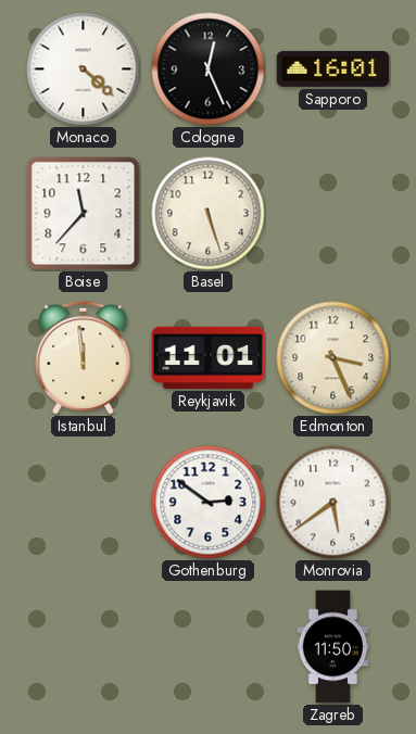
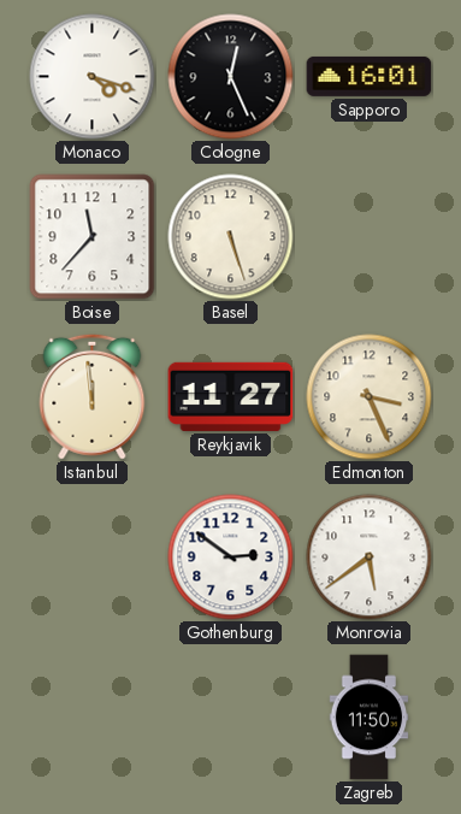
Monaco: 4:22 -> 4:18
Reykjavik: 11:01 -> 11:27
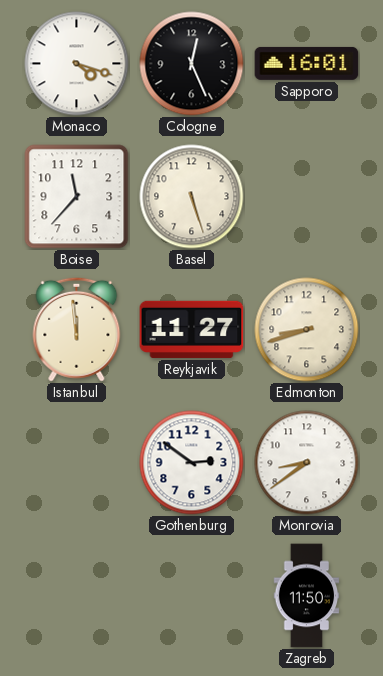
Edmonton: 3:26 -> 8:42
Monrovia: 5:39 -> 8:39
